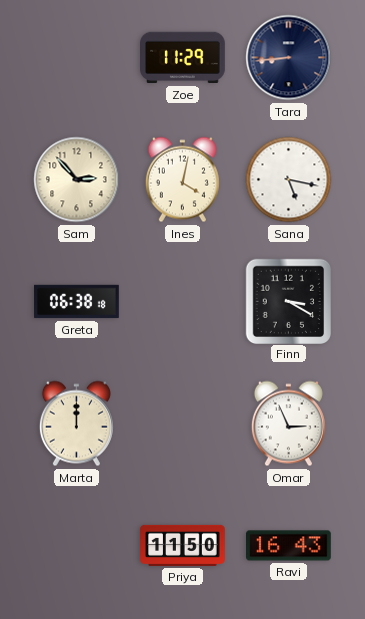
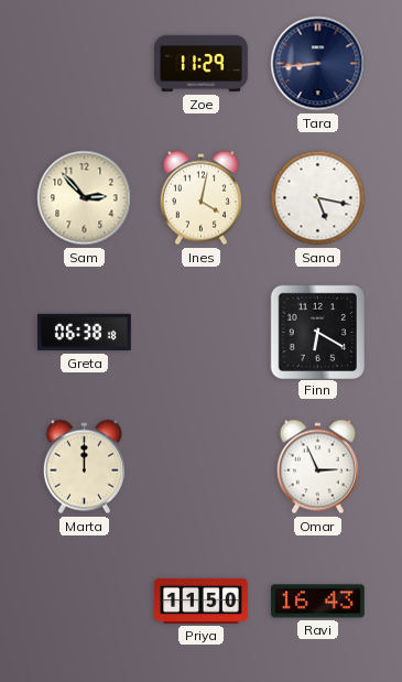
Finn: 3:20 -> 6:20
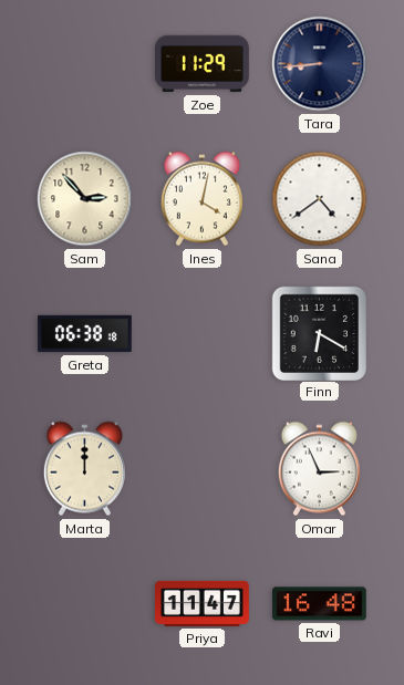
Sana: 5:17 -> 4:39
Priya: 11:50 -> 11:47
Ravi: 16:43 -> 16:48
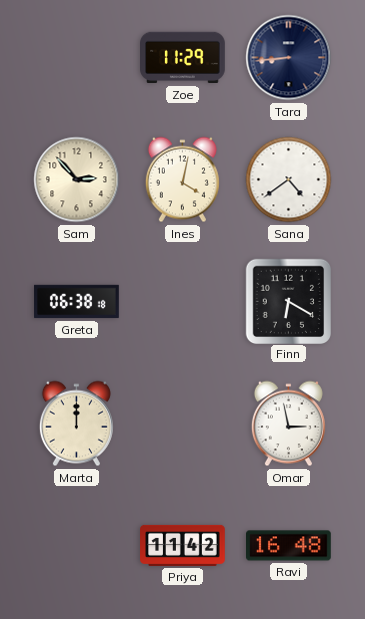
Omar: 2:56 -> 2:58
Priya: 11:47 -> 11:42
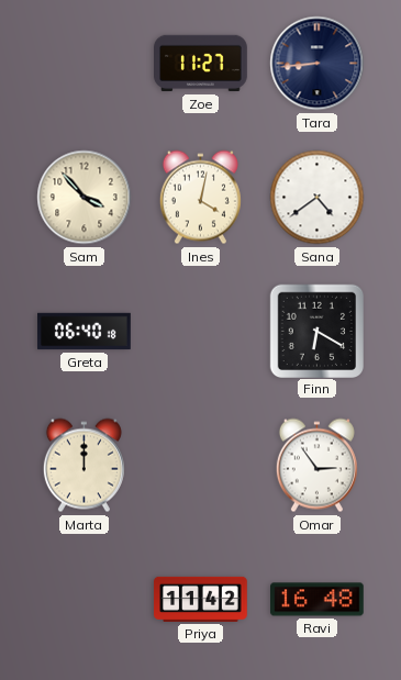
Zoe: 11:29 -> 11:27
Sam: 2:53 -> 3:53
Greta: 06:38 -> 06:40
Omar: 2:58 -> 2:54
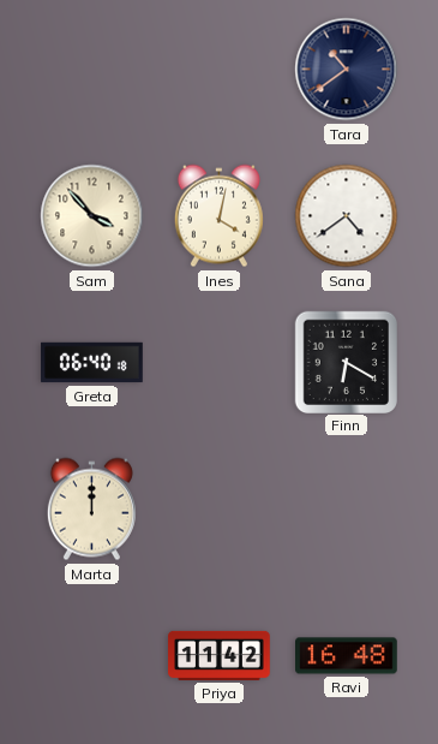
Zoe: 11:27 -> none
Tara: 8:44 -> 10:39
Omar: 2:54 -> none
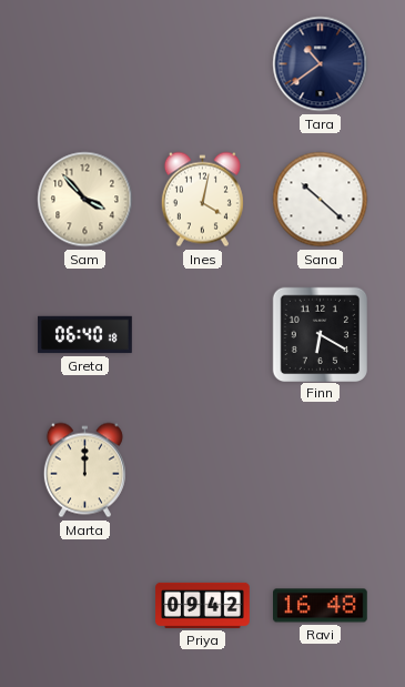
Sana: 4:39 -> 10:22
Priya: 11:42 -> 09:42
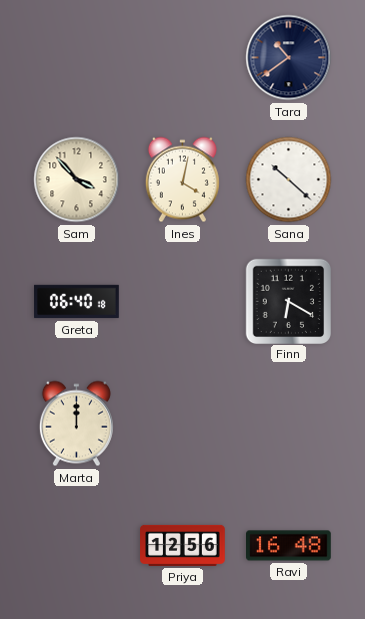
Priya: 09:42 -> 12:56
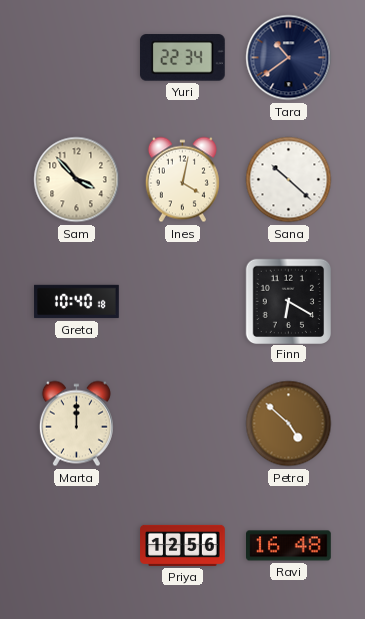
Yuri: none -> 22:34
Greta: 06:40 -> 10:40
Petra: none -> 4:52
